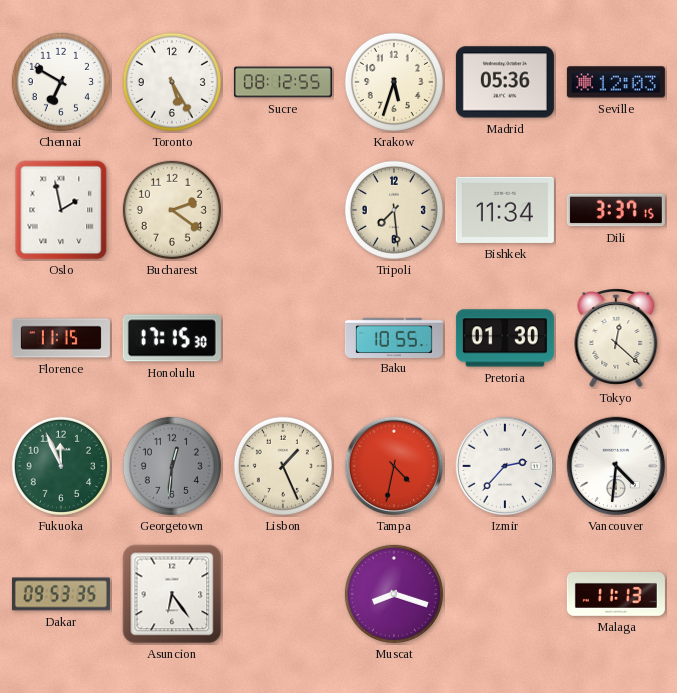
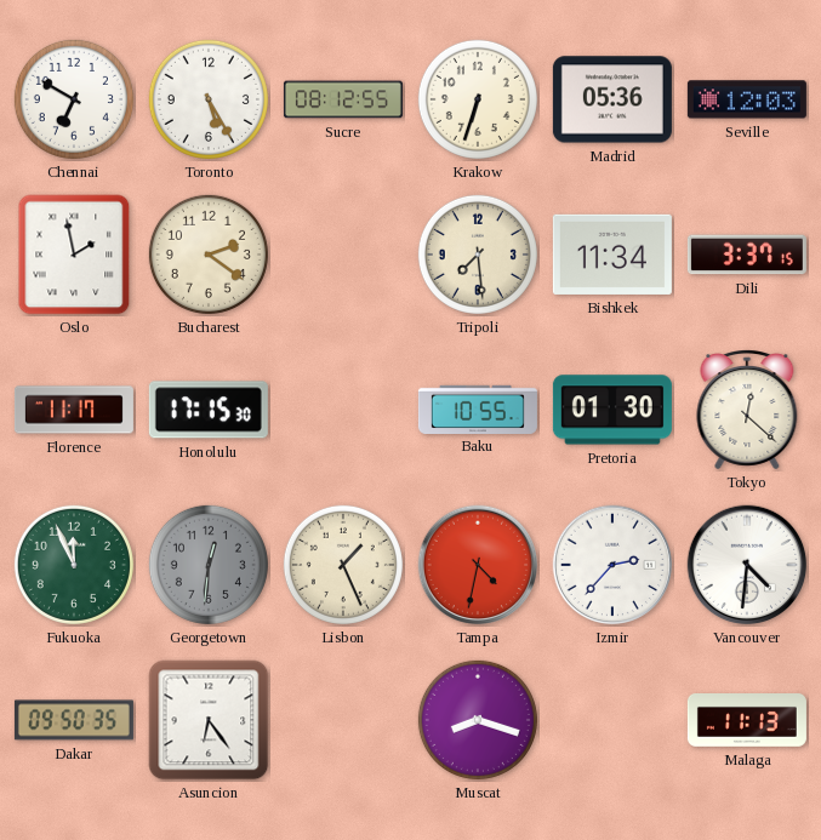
Krakow: 5:33 -> 6:33
Florence: 11:15 -> 11:17
Dakar: 09:53 -> 09:50
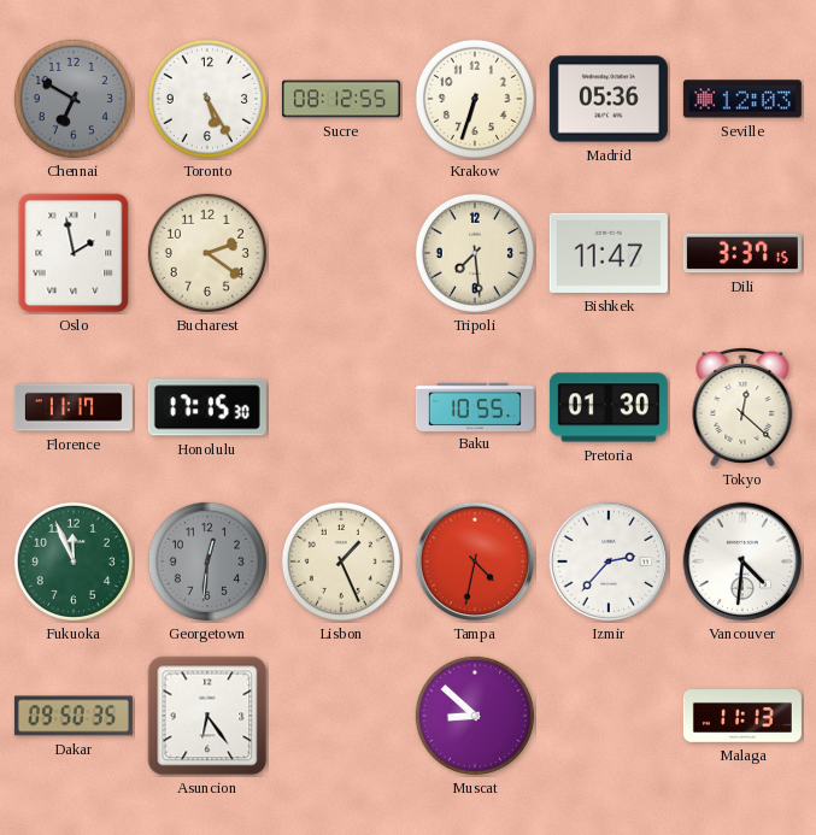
Chennai dial: white -> grey
Bishkek: 11:34 -> 11:47
Muscat: 8:18 -> 8:52
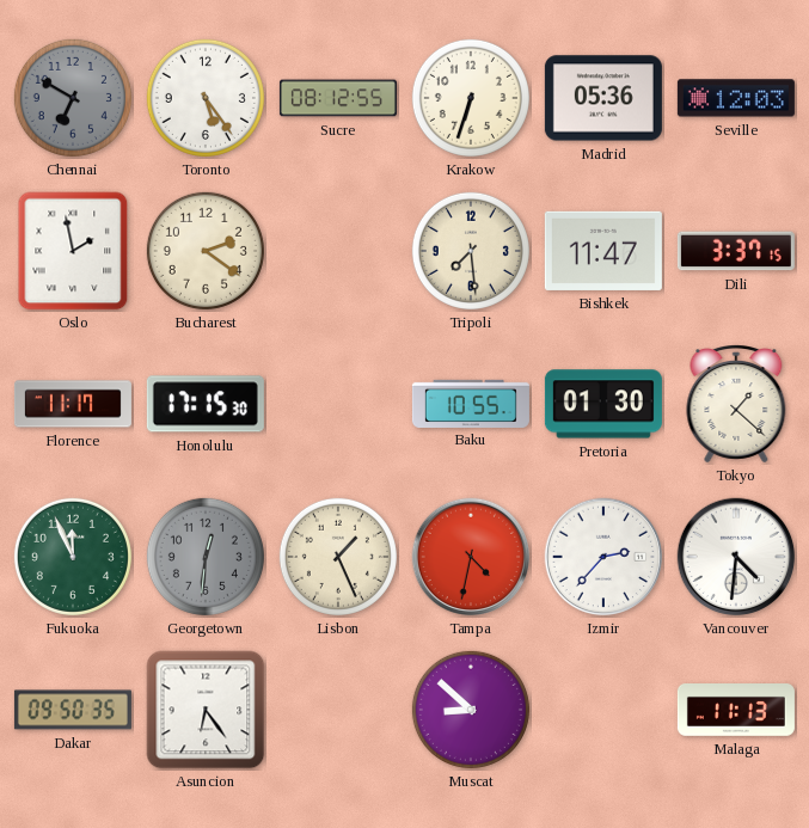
Toronto: 5:25 -> 5:24
Tokyo: 12:22 -> 1:22
